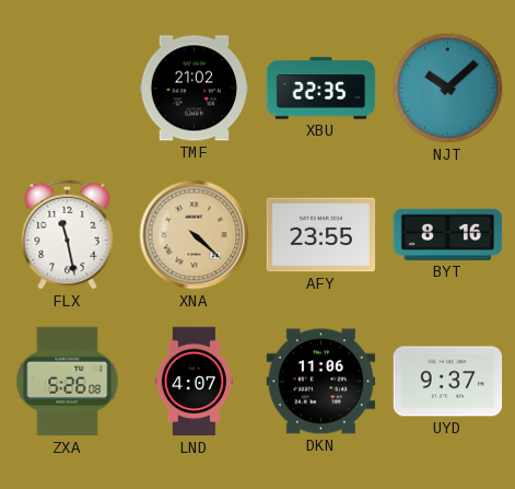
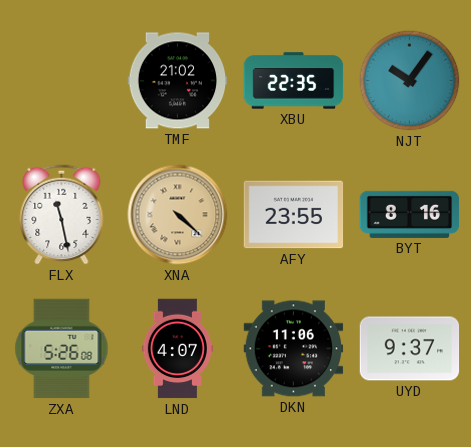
NJT: 10:08 -> 10:06
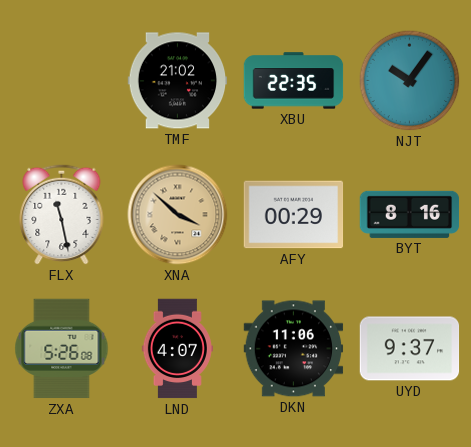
XNA: 4:22 -> 3:52
AFY: 23:55 -> 00:29
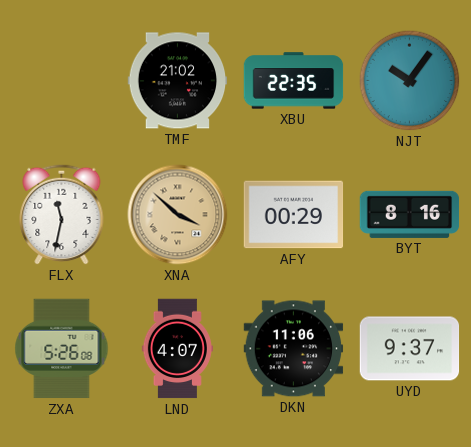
FLX: 11:28 -> 11:32
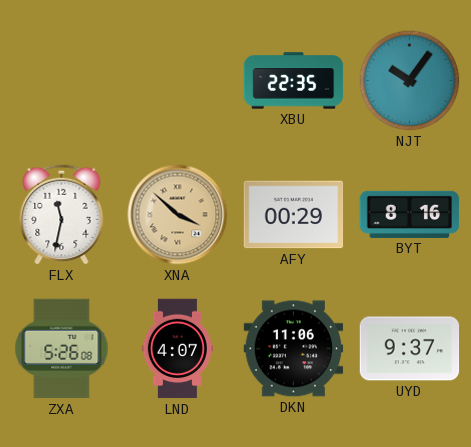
TMF: 21:02 -> none
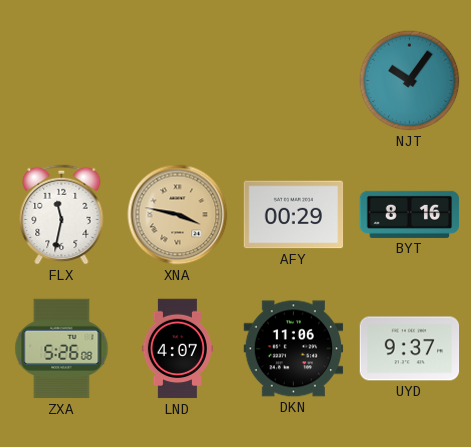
XBU: 22:35 -> none
XNA: 3:52 -> 3:47
